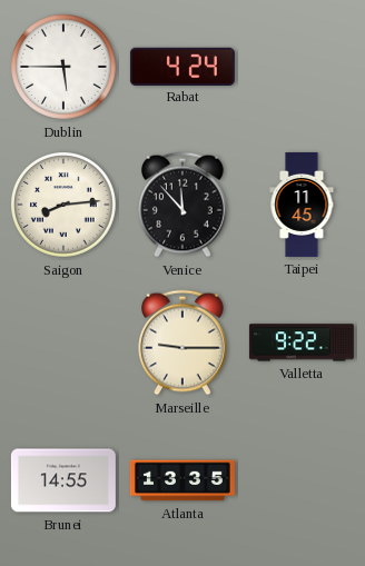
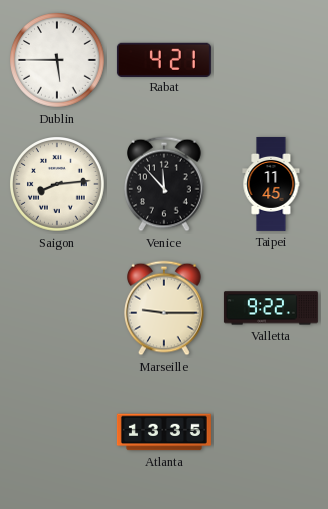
Rabat: 4:24 -> 4:21
Brunei: 14:55 -> none
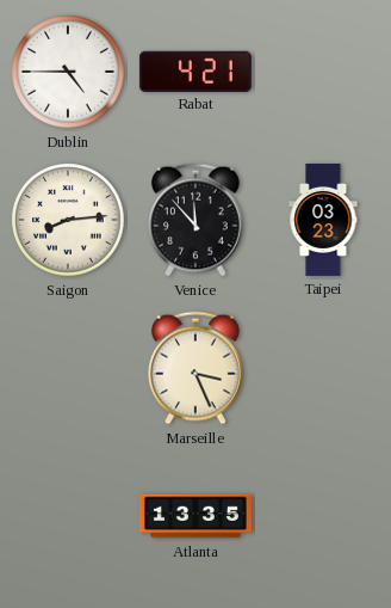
Dublin: 5:45 -> 4:45
Taipei: 11:45 -> 03:23
Marseille: 9:15 -> 3:26
Valletta: 9:22 -> none
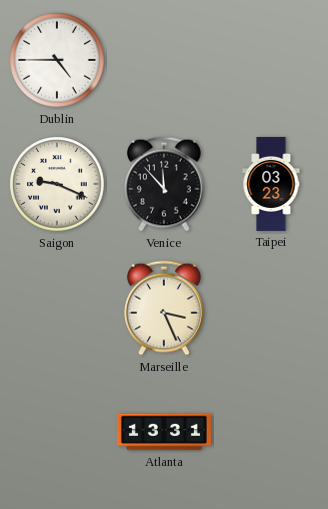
Rabat: 4:21 -> none
Saigon: 8:14 -> 9:19
Atlanta: 13:35 -> 13:31
